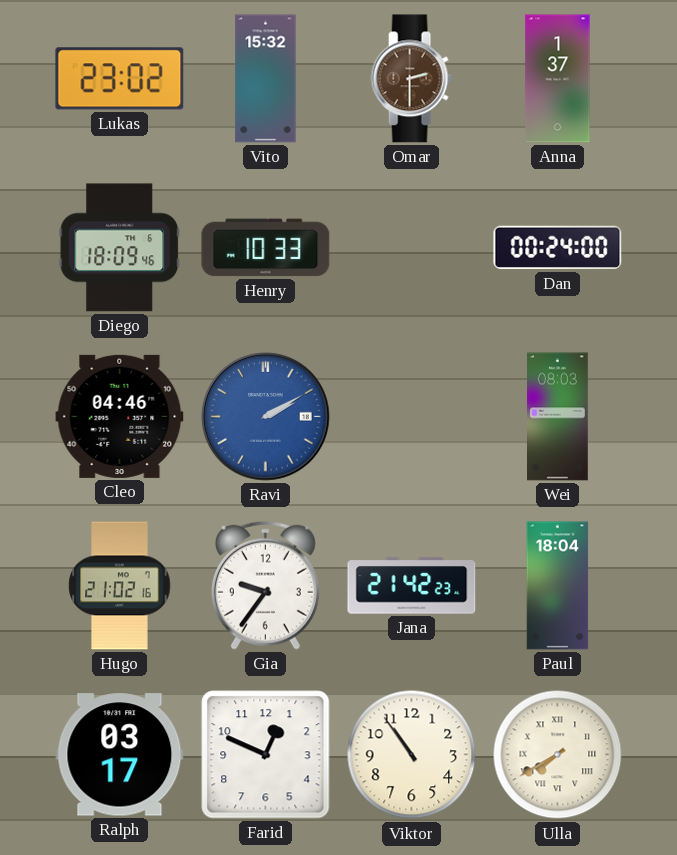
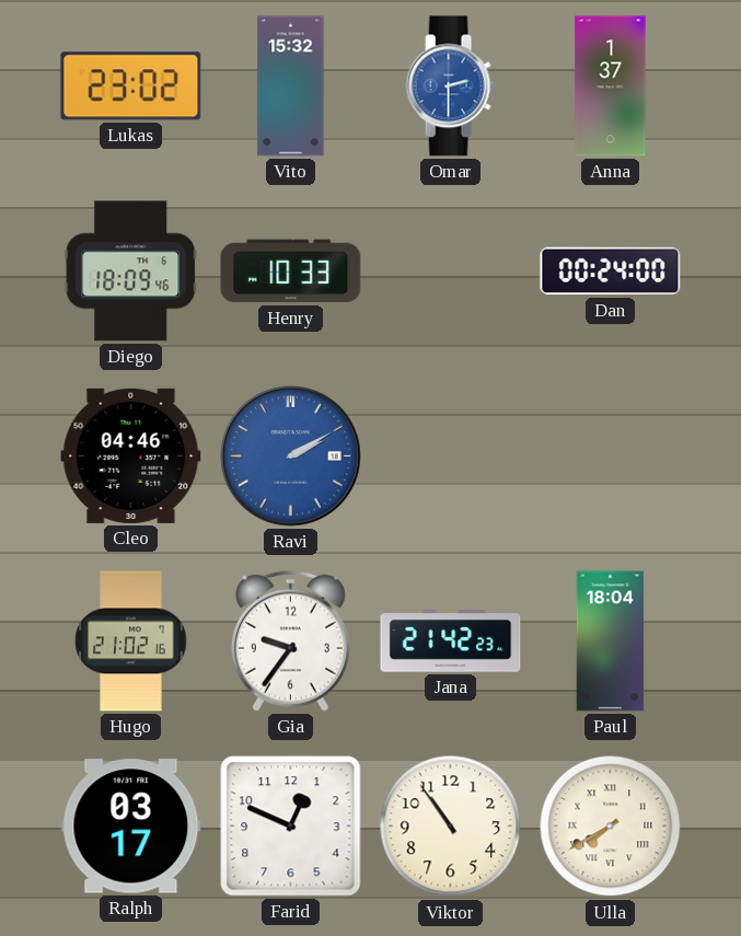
Omar dial: brown -> blue
Wei: 08:03 -> none
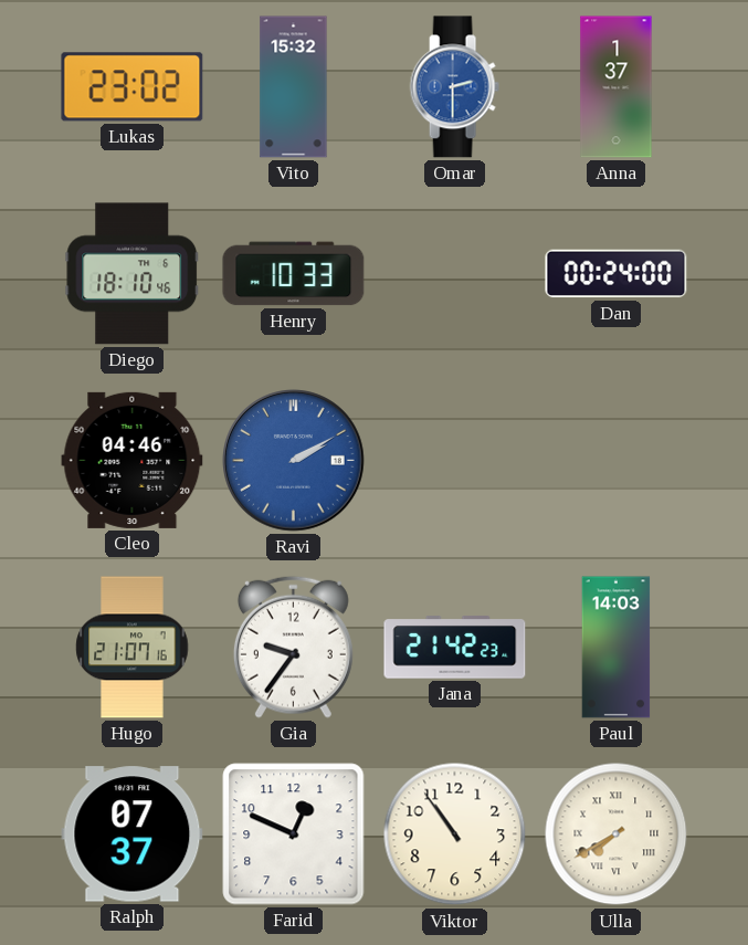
Diego: 18:09 -> 18:10
Hugo: 21:02 -> 21:07
Paul: 18:04 -> 14:03
Ralph: 03:17 -> 07:37
